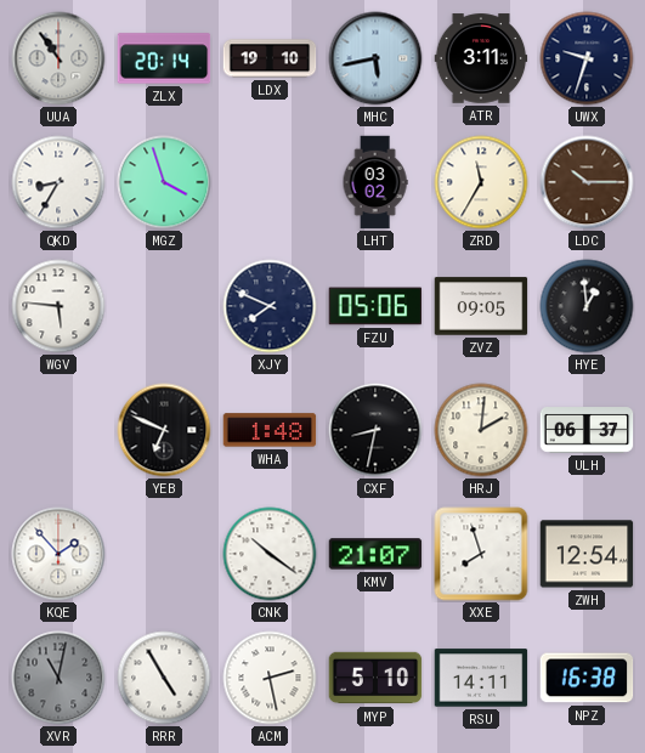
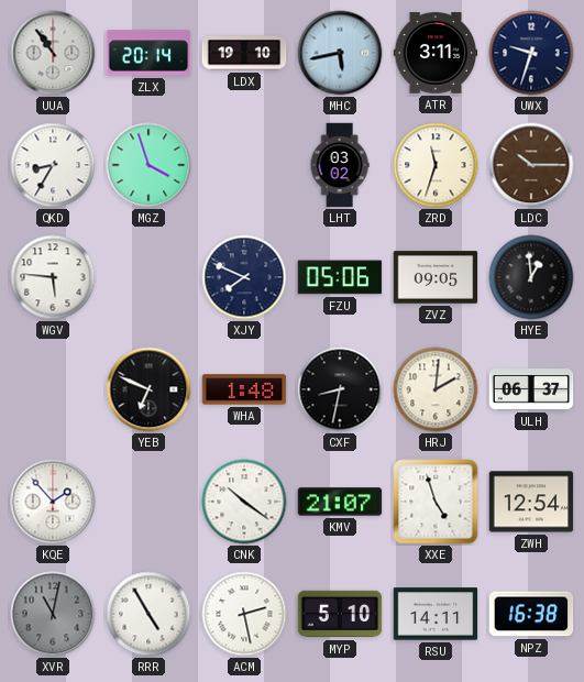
ZRD: 11:35 -> 11:33
XXE: 7:57 -> 4:57
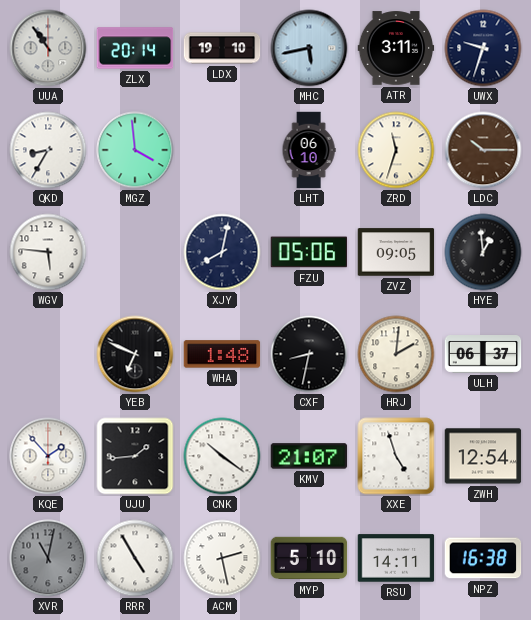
MGZ: 3:57 -> 3:59
LHT: 03:02 -> 06:10
XJY: 7:49 -> 8:02
UJU: none -> 1:44
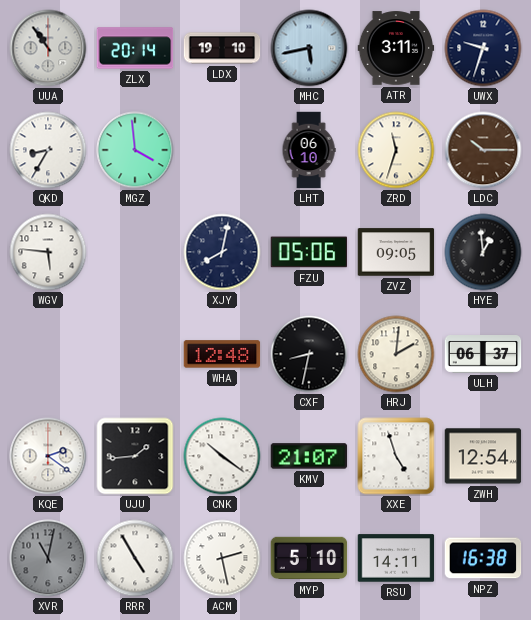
YEB: 6:49 -> none
WHA: 1:48 -> 12:48
KQE: 1:53 -> 2:21
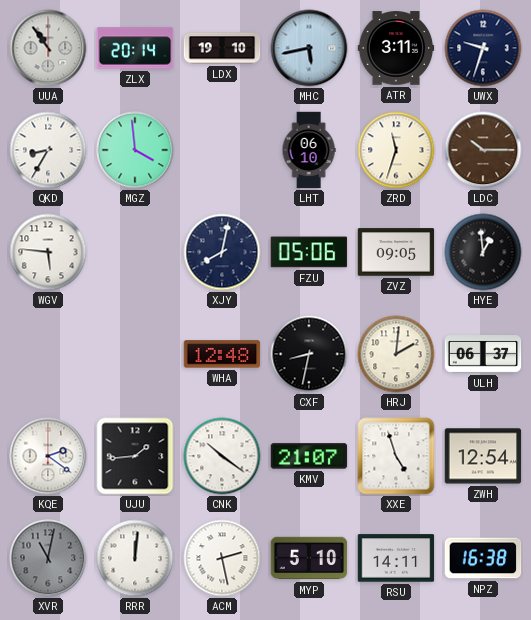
RRR: 4:55 -> 12:01
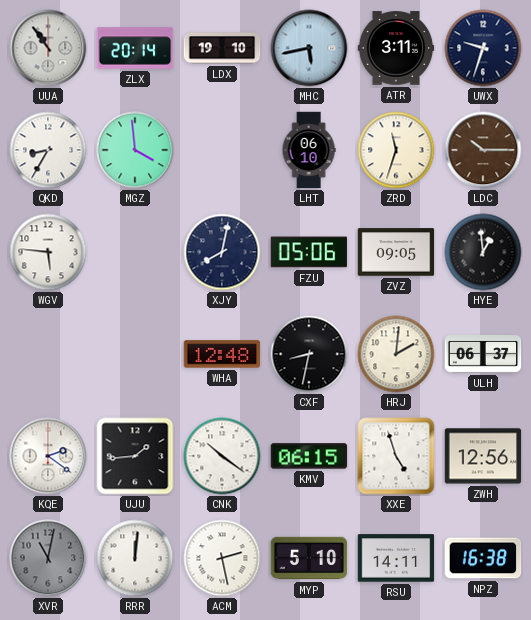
KMV: 21:07 -> 06:15
ZWH: 12:54 -> 12:56
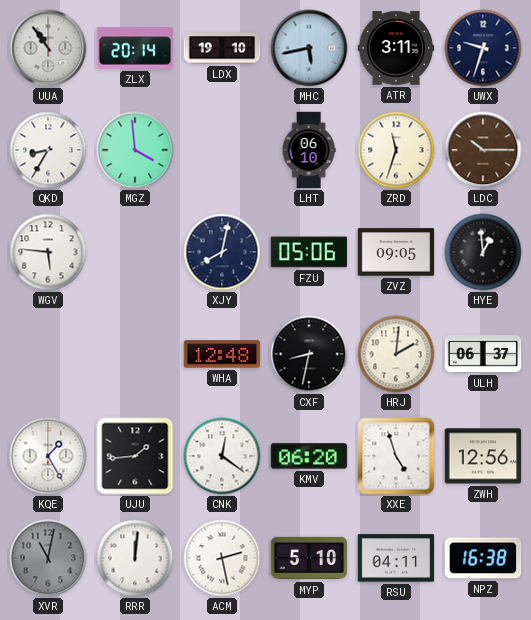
KQE: 2:21 -> 1:25
CNK: 10:21 -> 12:21
KMV: 06:15 -> 06:20
RSU: 14:11 -> 04:11
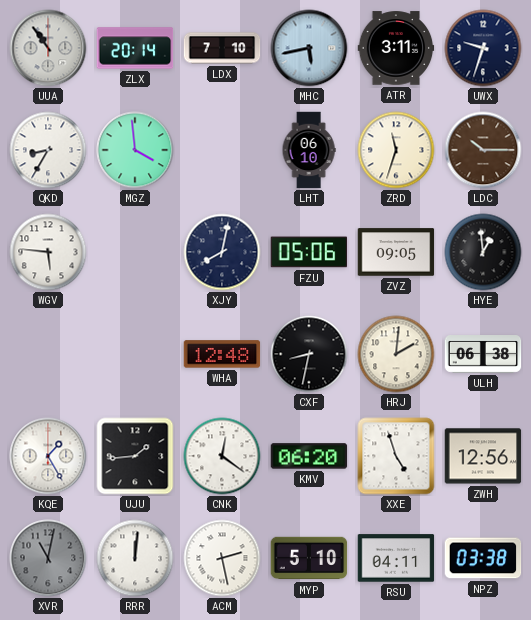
LDX: 19:10 -> 7:10
ULH: 06:37 -> 06:38
NPZ: 16:38 -> 03:38
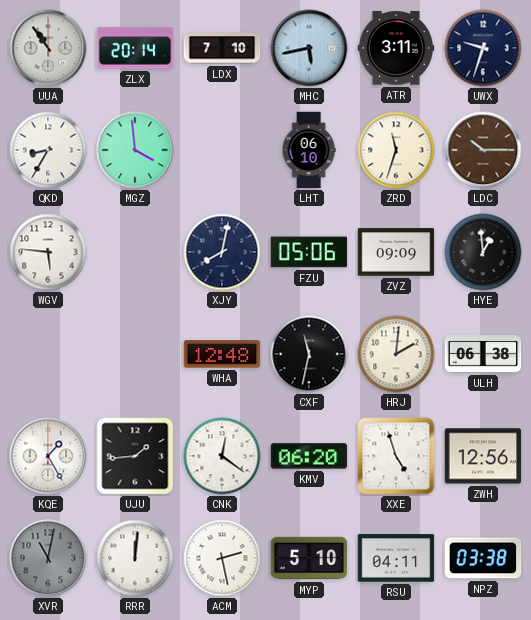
ZVZ: 09:05 -> 09:09
CXF: 8:32 -> 11:32
